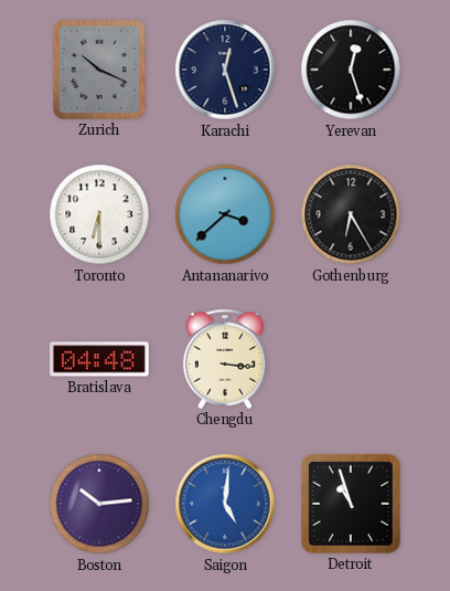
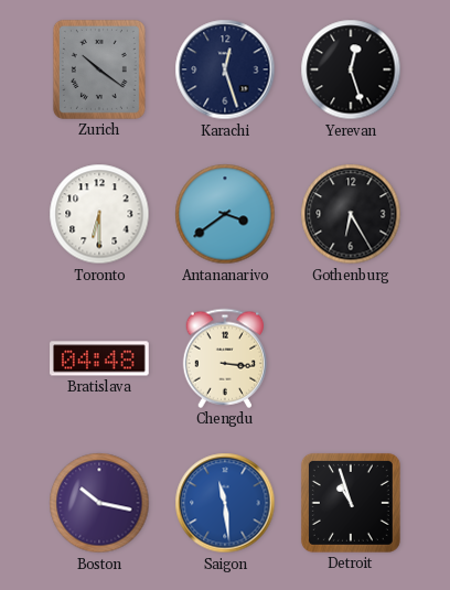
Zurich: 10:19 -> 10:21
Antananarivo: 3:38 -> 3:39
Boston: 10:14 -> 10:17
Saigon: 5:01 -> 11:29
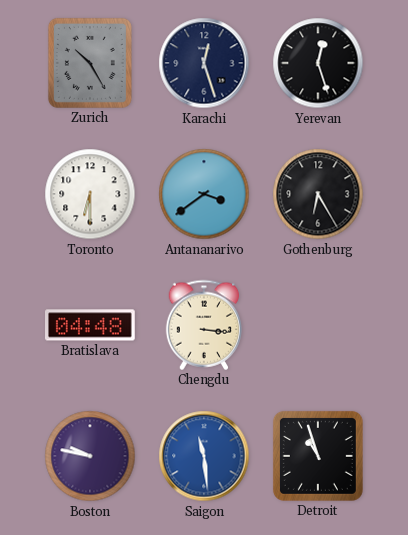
Zurich: 10:21 -> 10:25
Boston: 10:17 -> 9:47
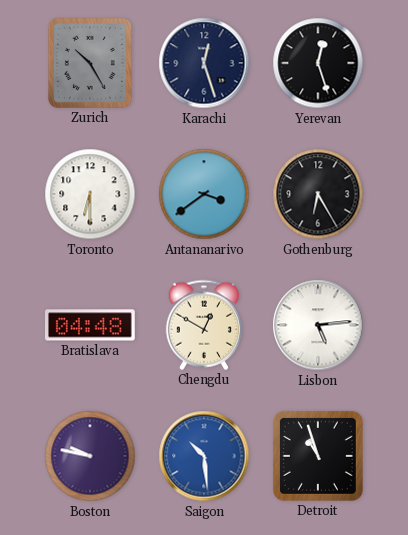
Chengdu: 3:16 -> 12:50
Lisbon: none -> 5:14
Saigon: 11:29 -> 10:29
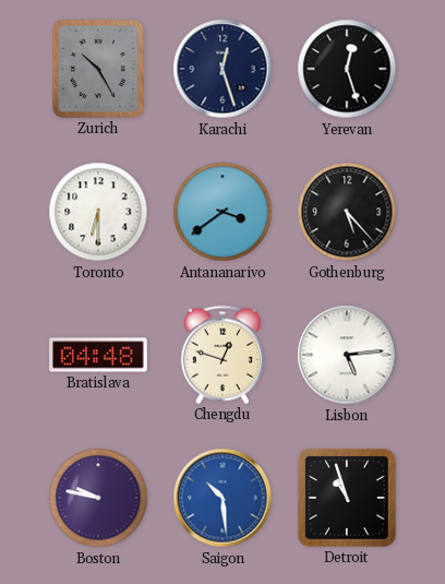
Gothenburg: 6:25 -> 5:23
Chengdu: 12:50 -> 12:48
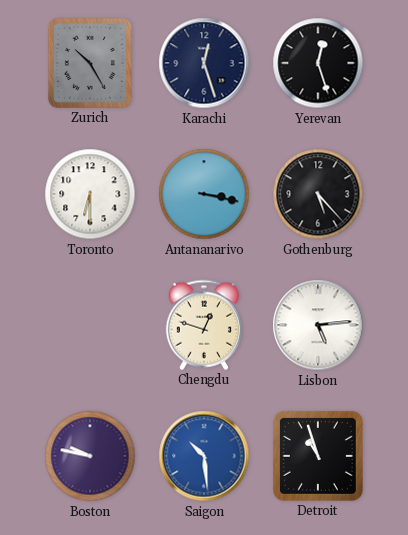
Antananarivo: 3:39 -> 3:17
Bratislava: 04:48 -> none
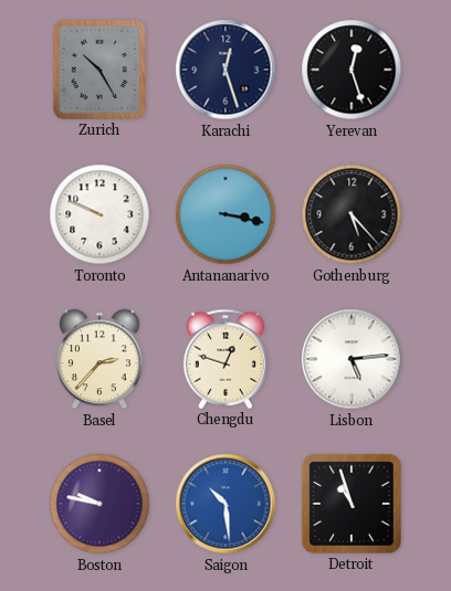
Toronto: 6:30 -> 9:49
Basel: none -> 2:37
